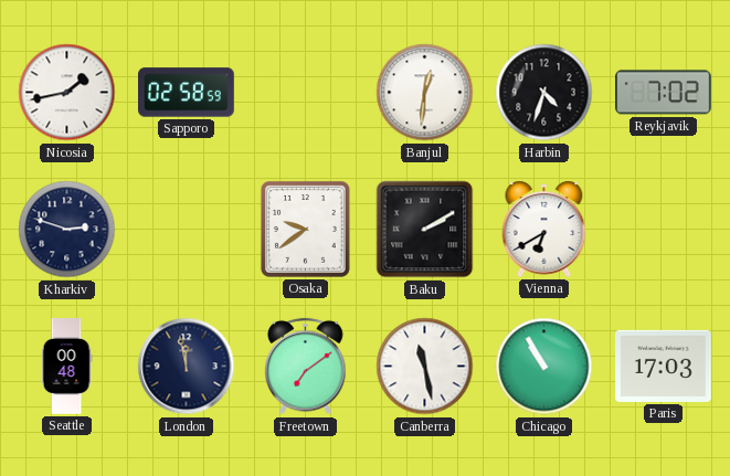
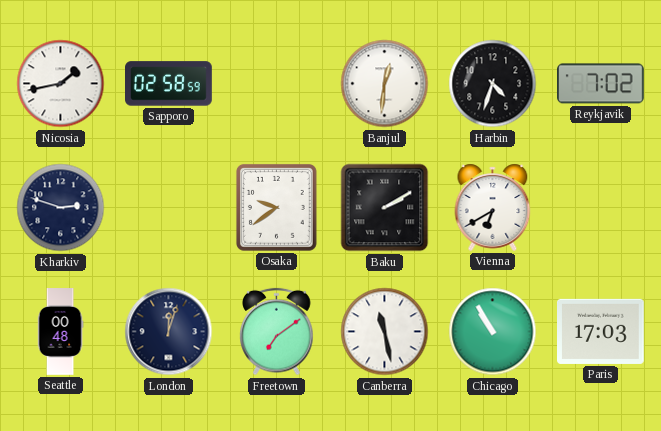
London: 11:58 -> 12:03
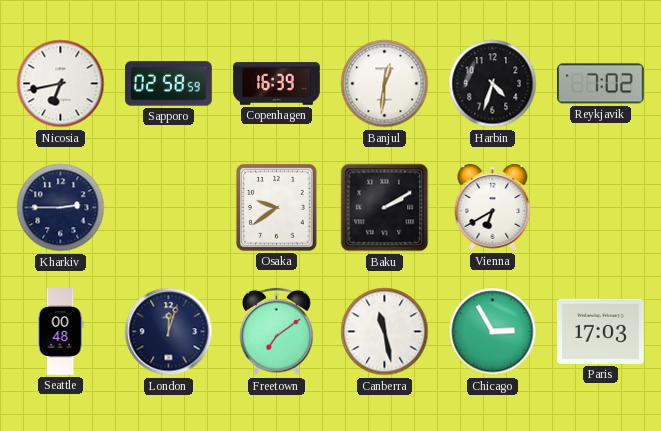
Nicosia: 1:43 -> 6:43
Copenhagen: none -> 16:39
Kharkiv: 2:48 -> 2:45
Chicago: 10:55 -> 2:55
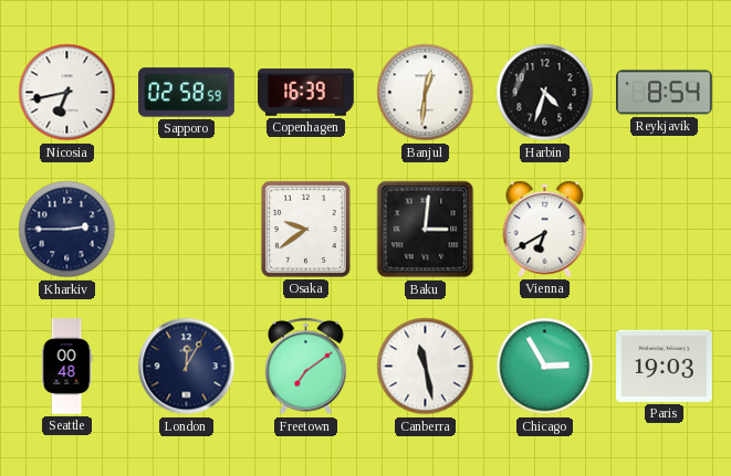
Reykjavik: 7:02 -> 8:54
Baku: 2:10 -> 3:01
London: 12:03 -> 12:05
Paris: 17:03 -> 19:03
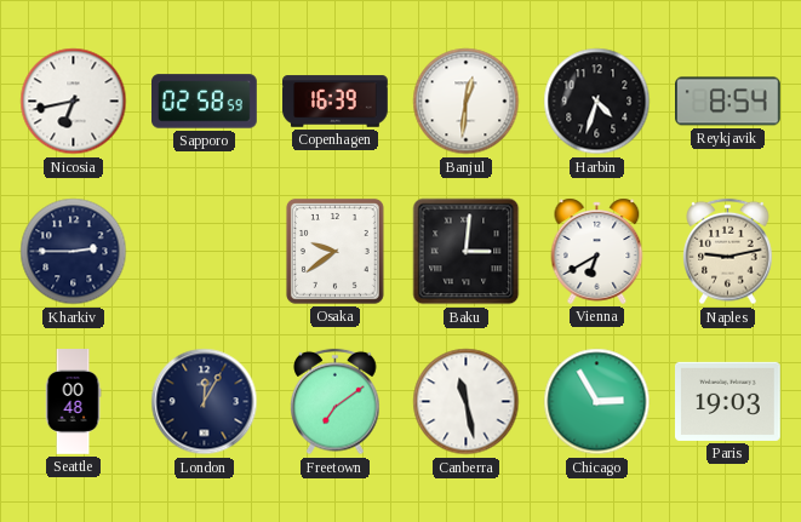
Naples: none -> 9:13
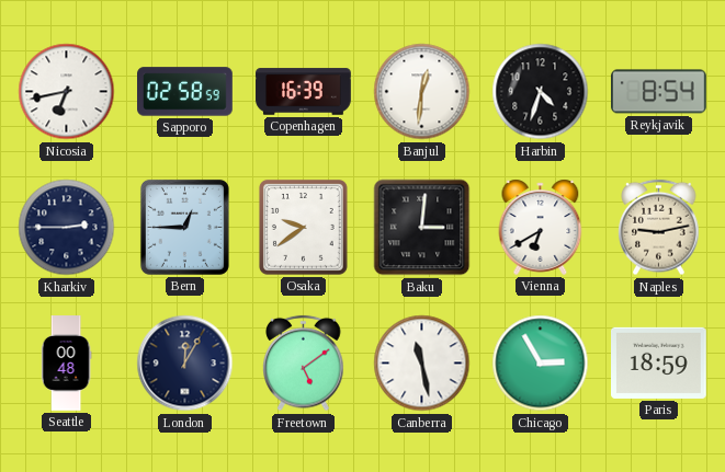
Bern: none -> 12:45
Freetown: 7:09 -> 5:09
Paris: 19:03 -> 18:59
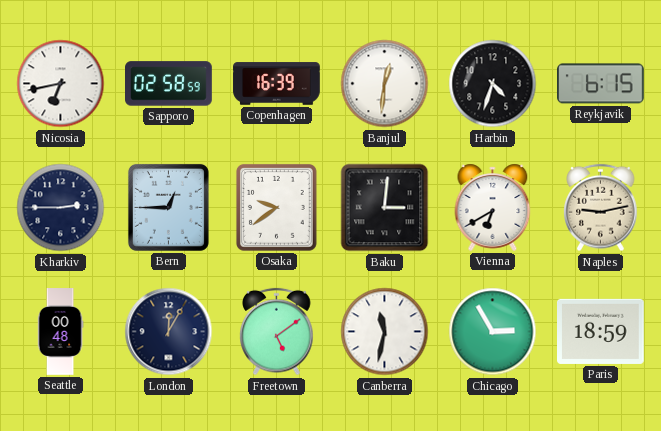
Reykjavik: 8:54 -> 6:15
Canberra: 11:28 -> 11:32
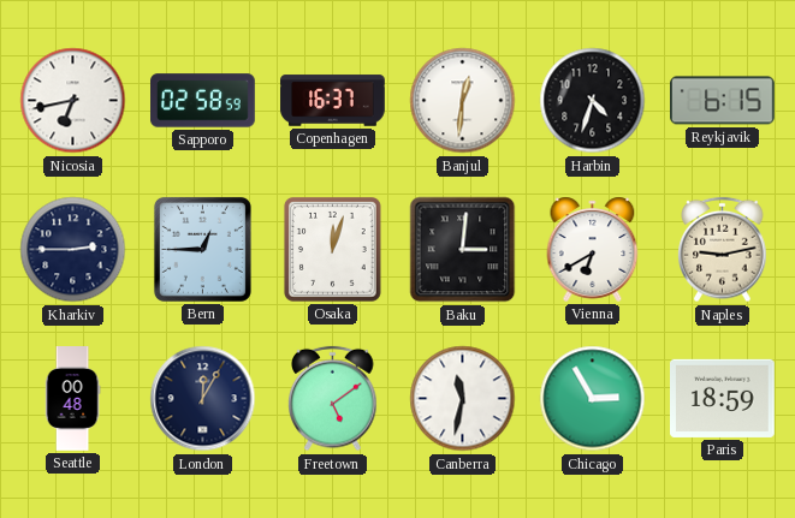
Copenhagen: 16:39 -> 16:37
Osaka: 9:39 -> 12:03
